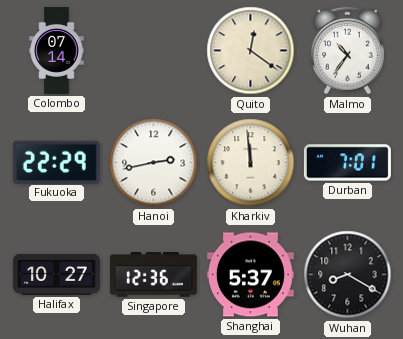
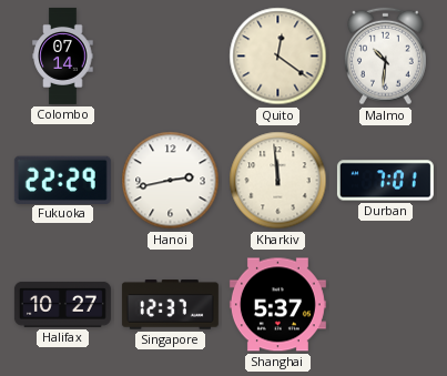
Malmo: 10:36 -> 10:31
Singapore: 12:36 -> 12:37
Wuhan: 8:20 -> none
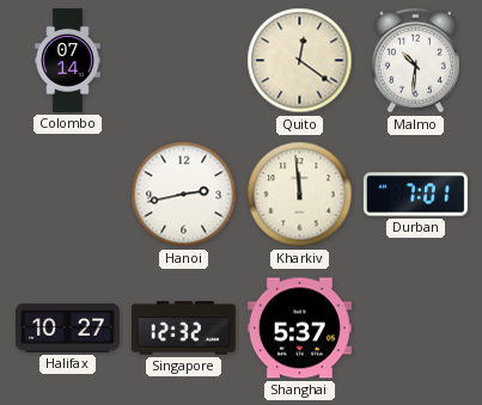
Fukuoka: 22:29 -> none
Singapore: 12:37 -> 12:32
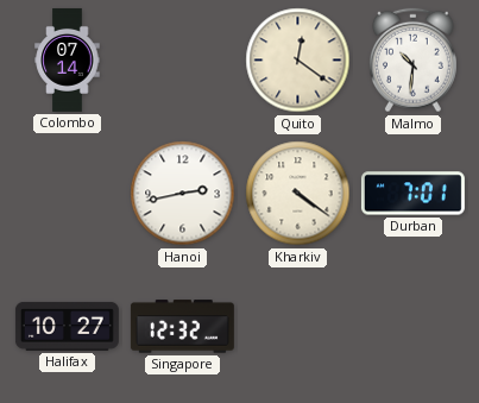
Kharkiv: 11:59 -> 4:21
Shanghai: 5:37 -> none
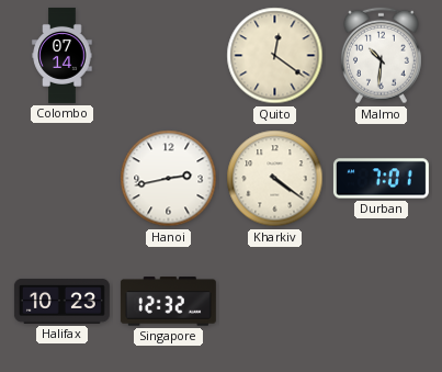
Halifax: 10:27 -> 10:23
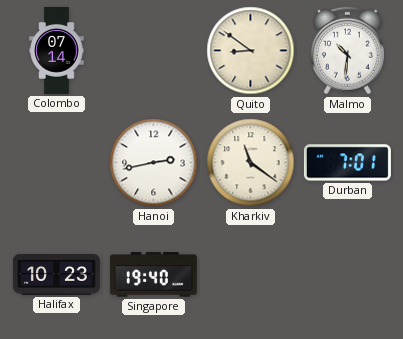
Quito: 12:21 -> 8:51
Kharkiv: 4:21 -> 11:21
Singapore: 12:32 -> 19:40
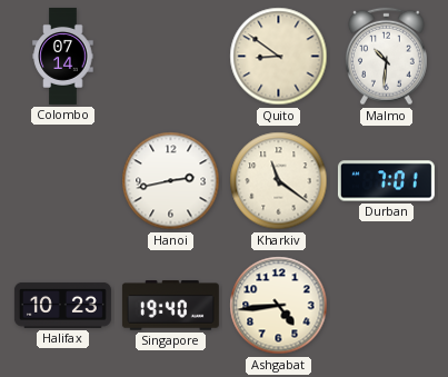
Ashgabat: none -> 4:44
